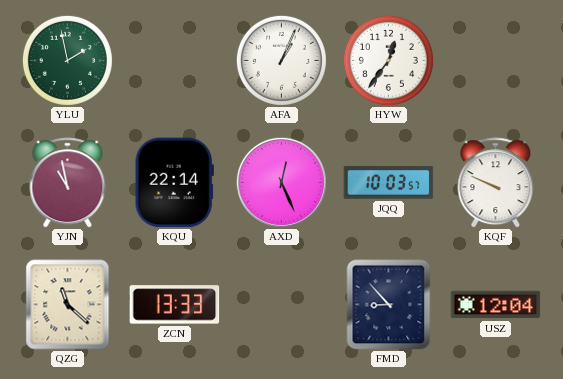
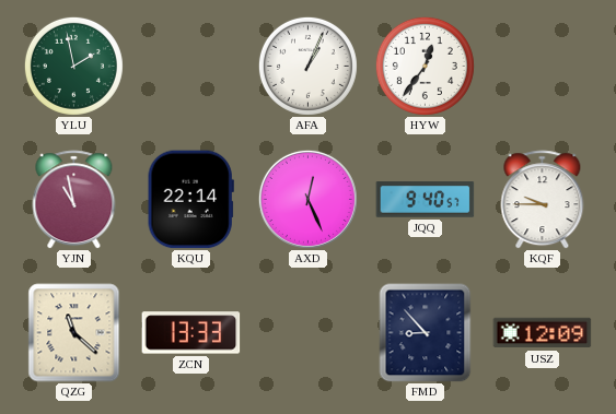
JQQ: 10:03 -> 9:40
KQF: 9:49 -> 9:45
USZ: 12:04 -> 12:09
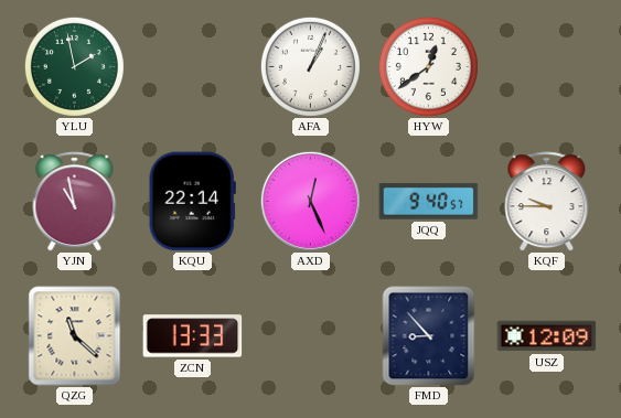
HYW: 12:36 -> 12:39
